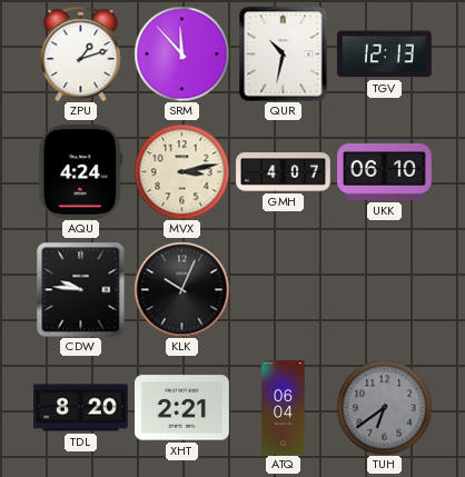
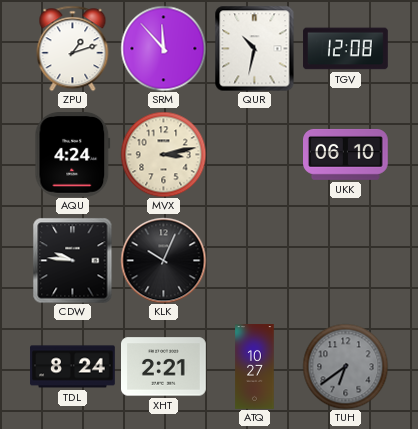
TGV: 12:13 -> 12:08
GMH: 4:07 -> none
TDL: 8:20 -> 8:24
ATQ: 06:04 -> 10:27
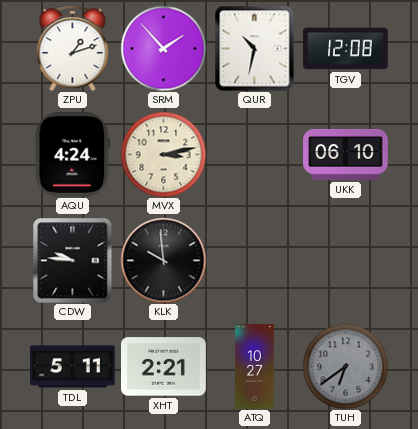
SRM: 11:53 -> 1:53
KLK: 10:04 -> 9:59
TDL: 8:24 -> 5:11
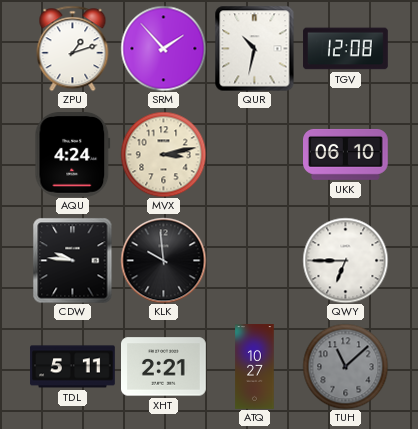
QWY: none -> 6:45
TUH: 6:39 -> 11:08
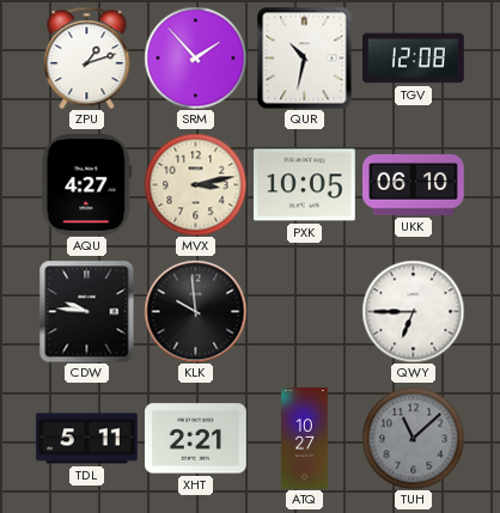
AQU: 4:24 -> 4:27
PXK: none -> 10:05
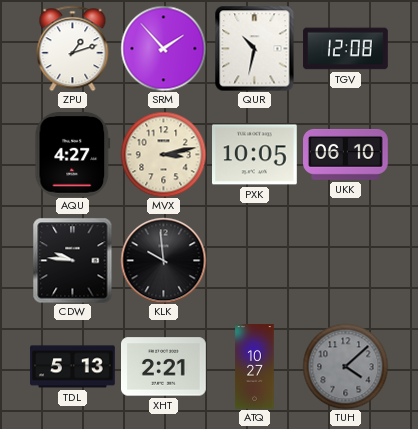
QWY: 6:45 -> none
TDL: 5:11 -> 5:13
TUH: 11:08 -> 4:08
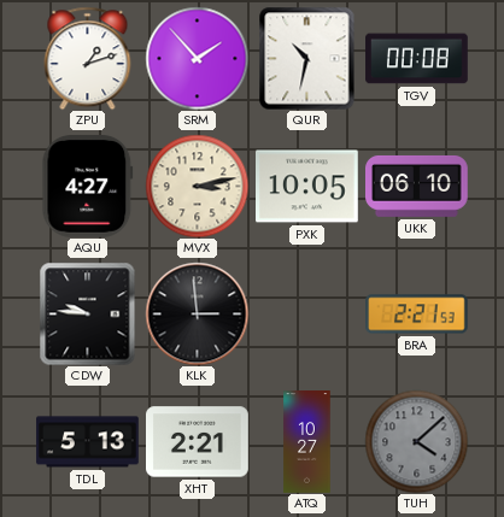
TGV: 12:08 -> 00:08
KLK: 9:59 -> 2:59
BRA: none -> 2:21
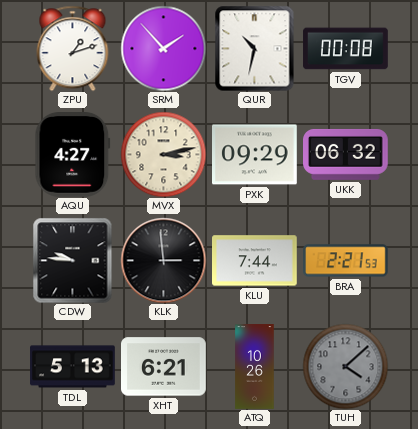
PXK: 10:05 -> 09:29
UKK: 06:10 -> 06:32
KLU: none -> 7:44
XHT: 2:21 -> 6:21
ATQ: 10:27 -> 10:26
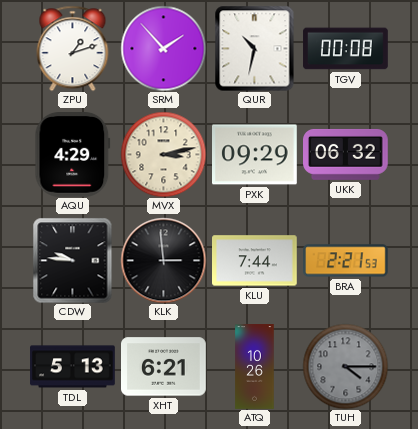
AQU: 4:27 -> 4:29
TUH: 4:08 -> 4:15
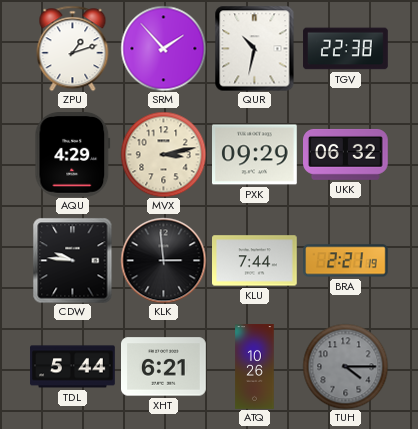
TGV: 00:08 -> 22:38
BRA: 2:21:53 -> 2:21:19
TDL: 5:13 -> 5:44
